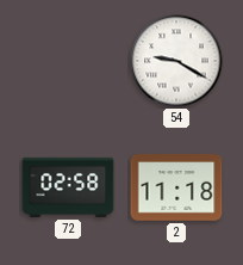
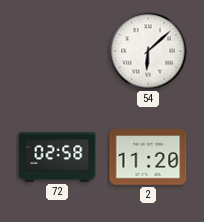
54: 9:20 -> 6:08
2: 11:18 -> 11:20
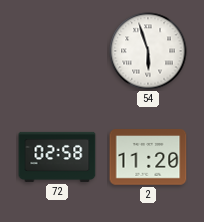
54: 6:08 -> 5:57
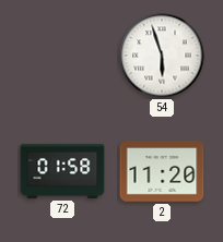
72: 02:58 -> 01:58
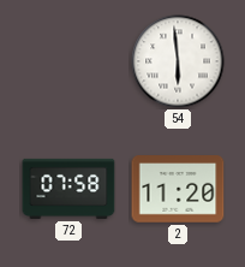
54: 5:57 -> 5:59
72: 01:58 -> 07:58
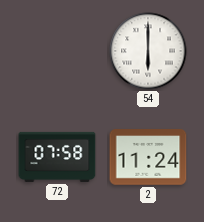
54: 5:59 -> 6:00
2: 11:20 -> 11:24
